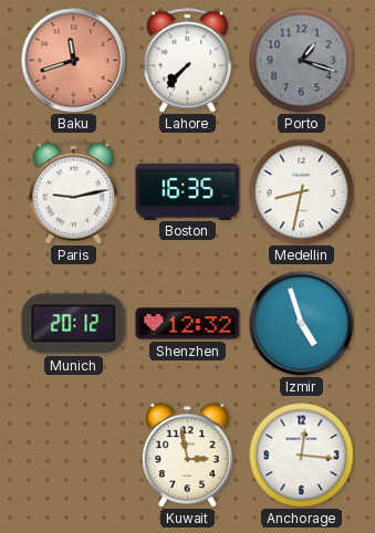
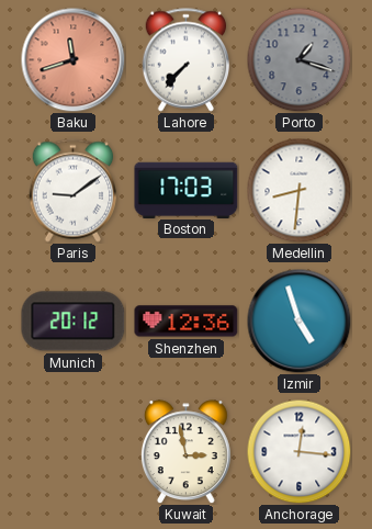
Paris: 9:13 -> 9:09
Boston: 16:35 -> 17:03
Medellin: 8:32 -> 8:31
Shenzhen: 12:32 -> 12:36
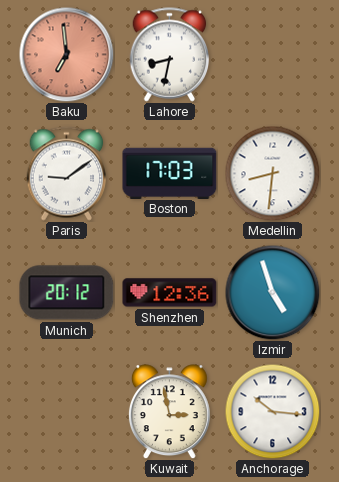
Baku: 11:42 -> 6:59
Lahore: 7:37 -> 8:32
Porto: 1:18 -> none
Anchorage: 12:16 -> 10:16
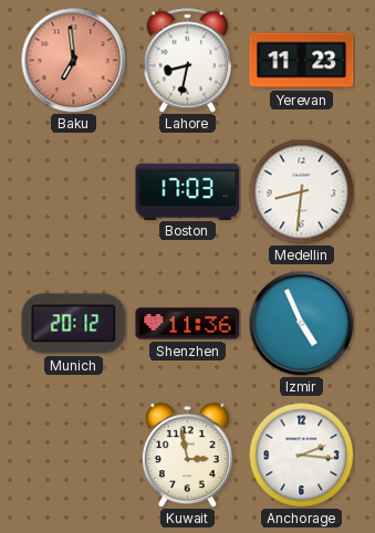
Yerevan: none -> 11:23
Paris: 9:09 -> none
Shenzhen: 12:36 -> 11:36
Izmir: 4:57 -> 4:56
Anchorage: 10:16 -> 2:16
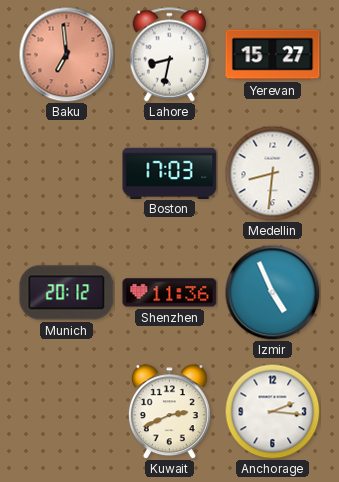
Yerevan: 11:23 -> 15:27
Kuwait: 2:58 -> 2:41
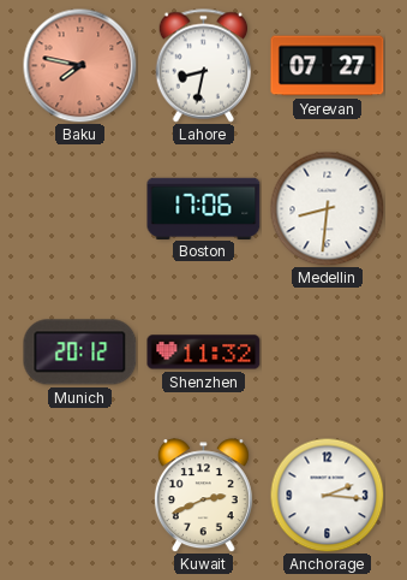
Baku: 6:59 -> 7:47
Yerevan: 15:27 -> 07:27
Boston: 17:03 -> 17:06
Shenzhen: 11:36 -> 11:32
Izmir: 4:56 -> none
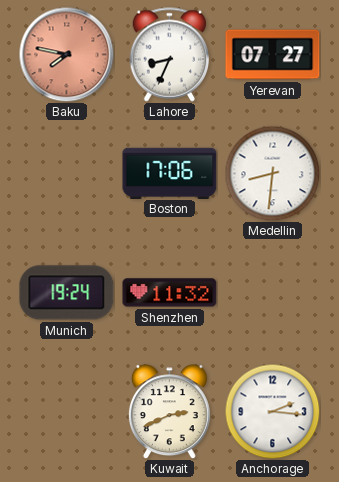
Lahore: 8:32 -> 8:34
Munich: 20:12 -> 19:24
